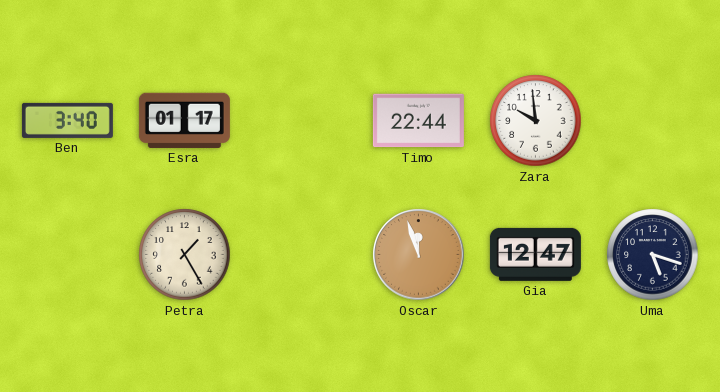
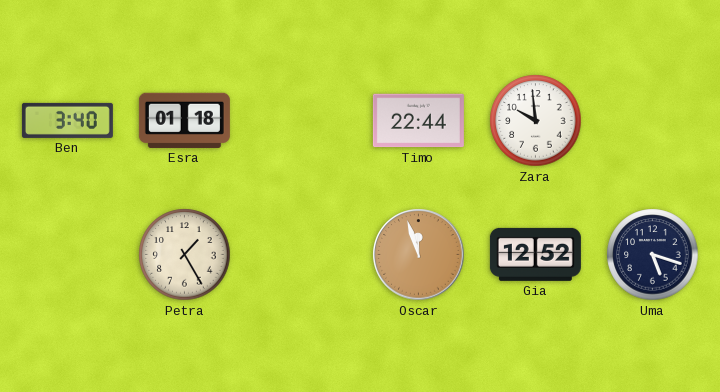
Esra: 01:17 -> 01:18
Gia: 12:47 -> 12:52
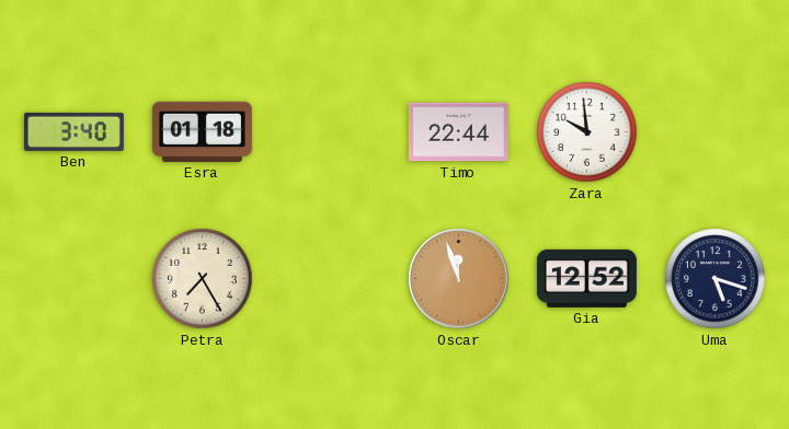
Petra: 1:25 -> 7:25
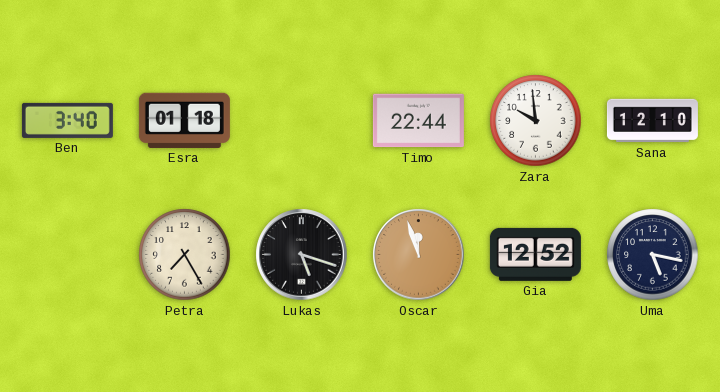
Sana: none -> 12:10
Lukas: none -> 5:18
Uma: 5:18 -> 5:17
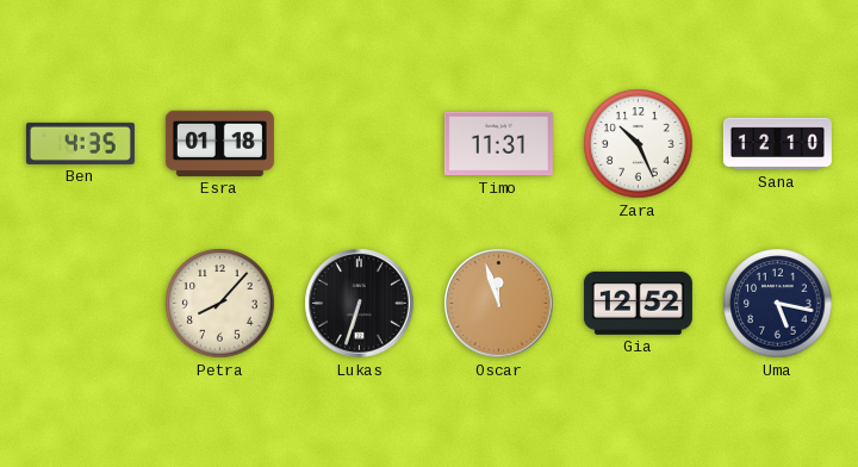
Ben: 3:40 -> 4:35
Timo: 22:44 -> 11:31
Zara: 9:59 -> 10:26
Petra: 7:25 -> 8:07
Lukas: 5:18 -> 6:33
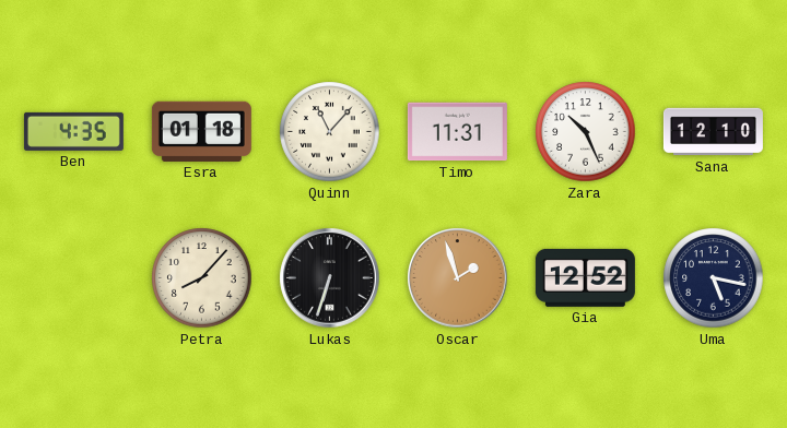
Quinn: none -> 11:07
Oscar: 11:57 -> 1:57
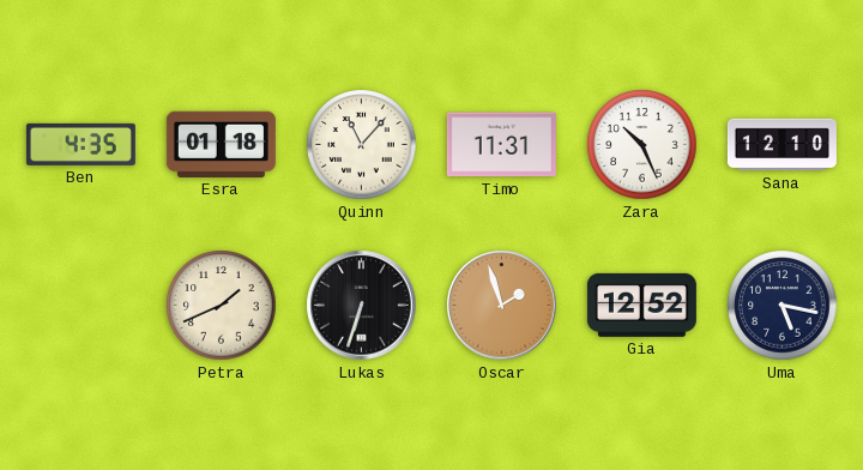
Petra: 8:07 -> 1:41
